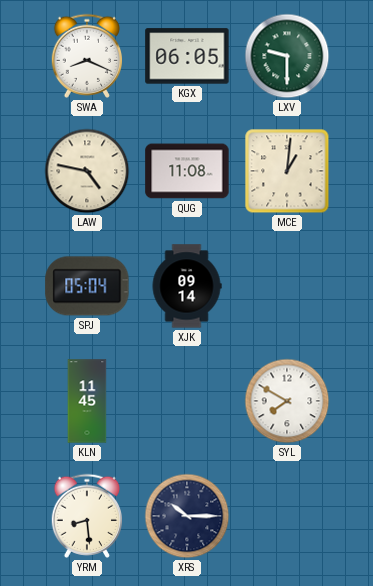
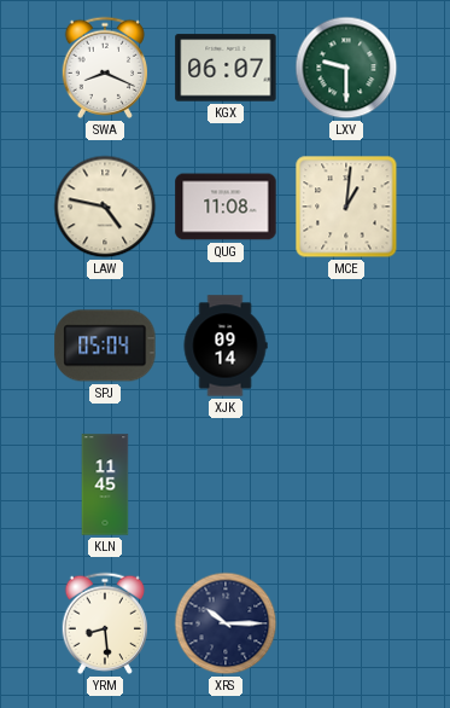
KGX: 06:05 -> 06:07
SYL: 7:50 -> none
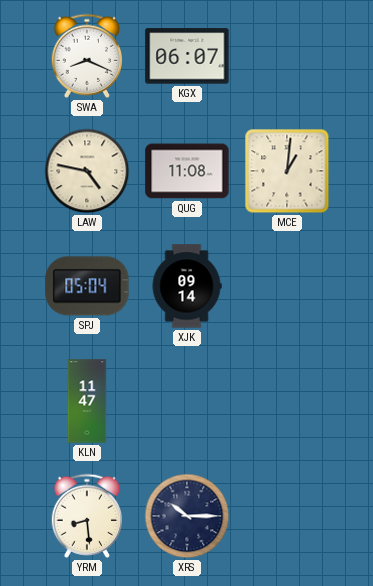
LXV: 9:30 -> none
KLN: 11:45 -> 11:47
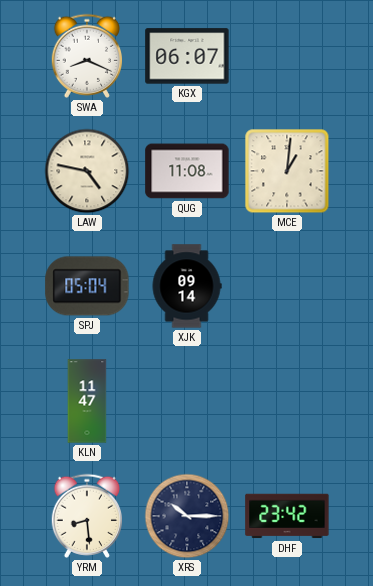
DHF: none -> 23:42
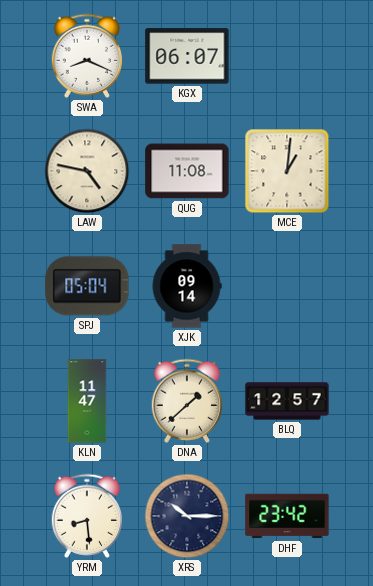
DNA: none -> 1:38
BLQ: none -> 12:57
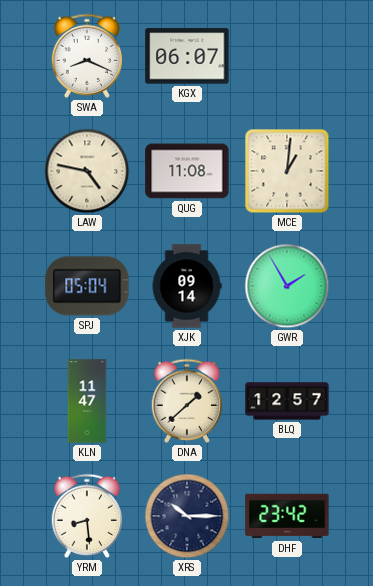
GWR: none -> 1:55
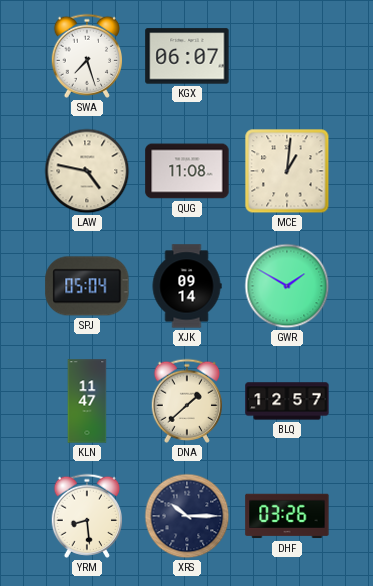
SWA: 8:19 -> 7:27
GWR: 1:55 -> 1:50
DHF: 23:42 -> 03:26
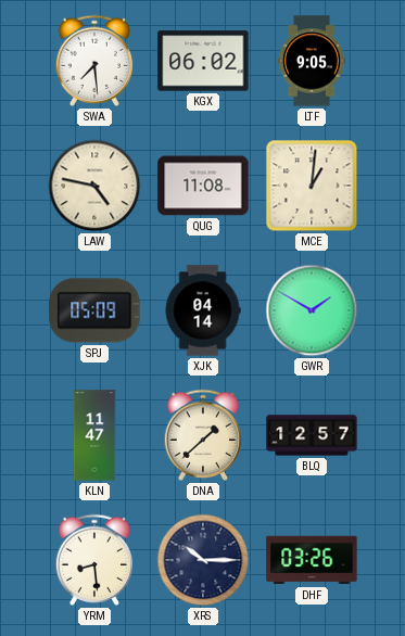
SWA: 7:27 -> 7:29
KGX: 06:07 -> 06:02
LTF: none -> 9:05
SPJ: 05:04 -> 05:09
XJK: 09:14 -> 04:14
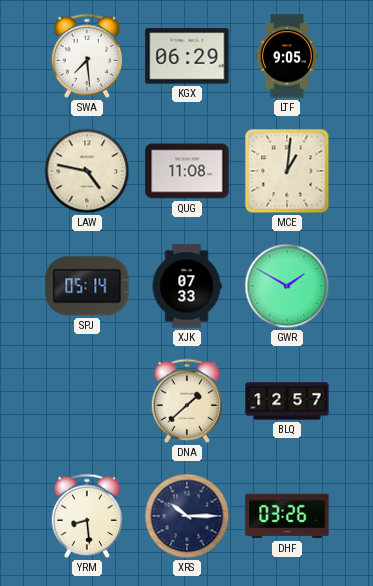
KGX: 06:02 -> 06:29
SPJ: 05:09 -> 05:14
XJK: 04:14 -> 07:33
KLN: 11:47 -> none
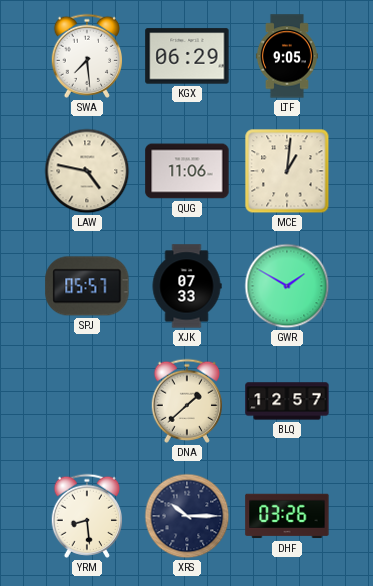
QUG: 11:08 -> 11:06
SPJ: 05:14 -> 05:57
